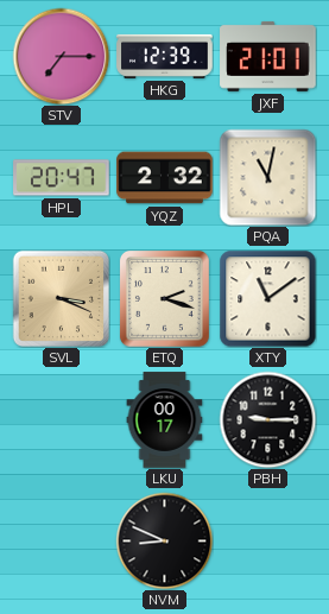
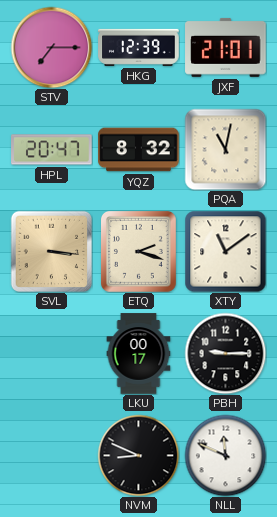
YQZ: 2:32 -> 8:32
SVL: 3:19 -> 3:16
NLL: none -> 11:49
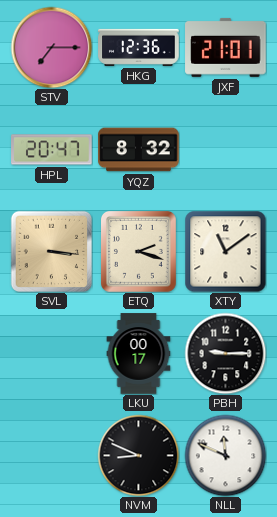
HKG: 12:39 -> 12:36
PQA: 11:02 -> none
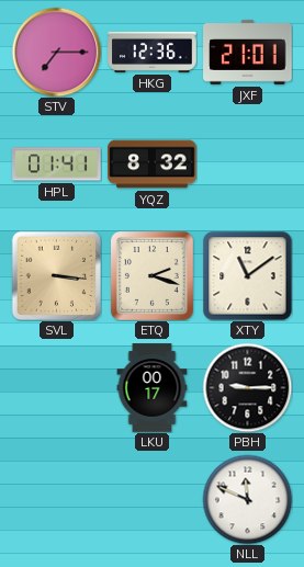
HPL: 20:47 -> 01:41
NVM: 8:49 -> none
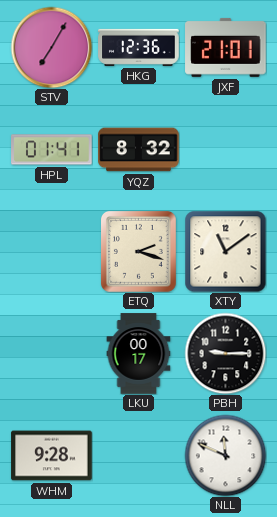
STV: 7:15 -> 7:05
SVL: 3:16 -> none
WHM: none -> 9:28
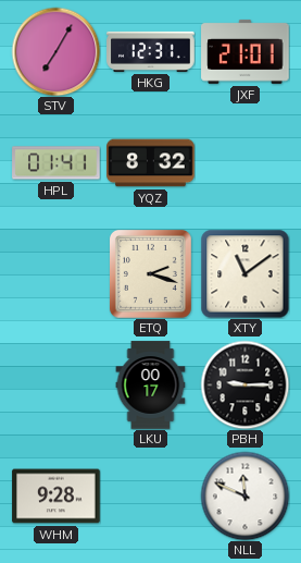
HKG: 12:36 -> 12:31
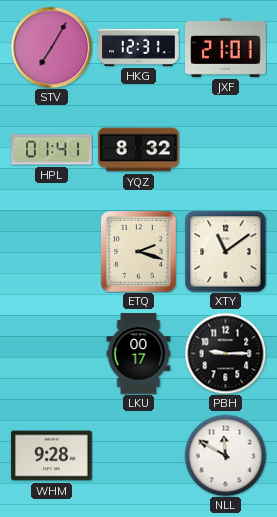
NLL: 11:49 -> 11:50
